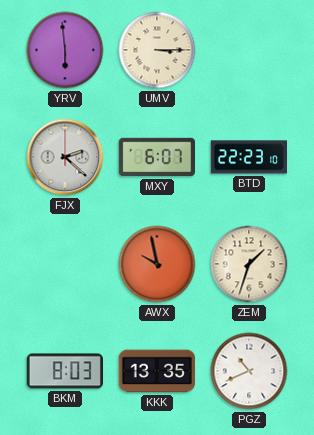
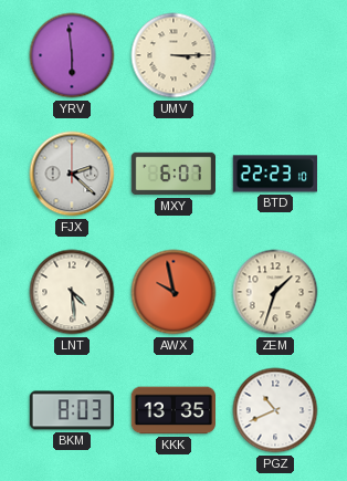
LNT: none -> 4:29
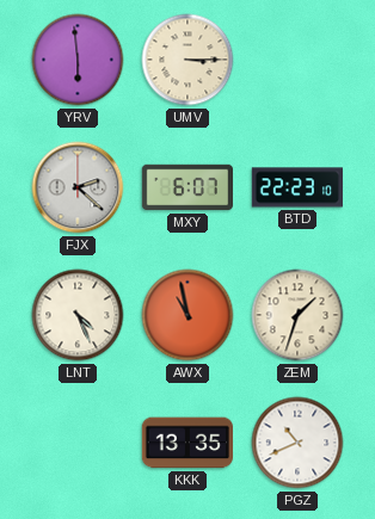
LNT: 4:29 -> 4:26
AWX: 9:58 -> 10:58
BKM: 8:03 -> none
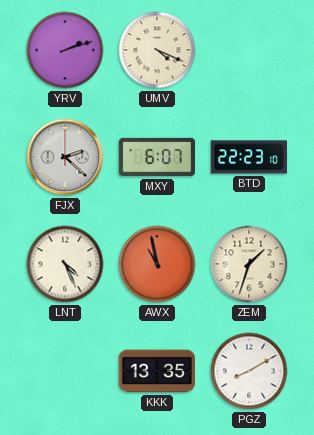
YRV: 5:59 -> 2:12
UMV: 3:15 -> 4:19
PGZ: 10:41 -> 8:10
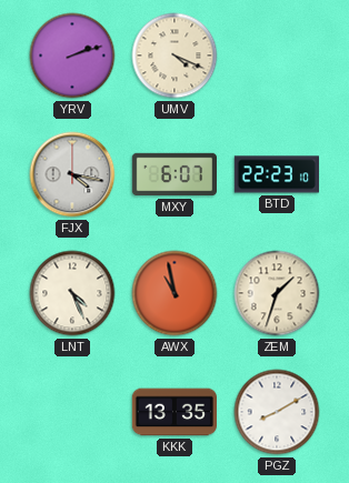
FJX: 2:22 -> 4:17
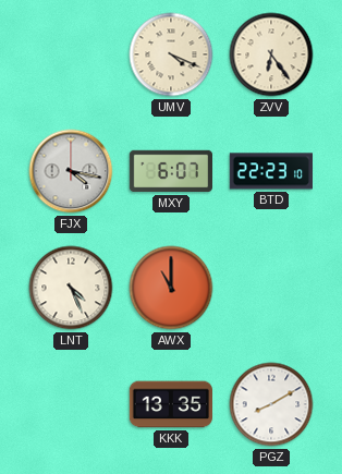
YRV: 2:12 -> none
ZVV: none -> 6:24
AWX: 10:58 -> 11:00
ZEM: 1:33 -> none
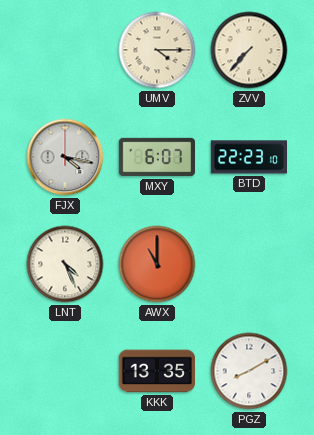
UMV: 4:19 -> 4:15
ZVV: 6:24 -> 7:37
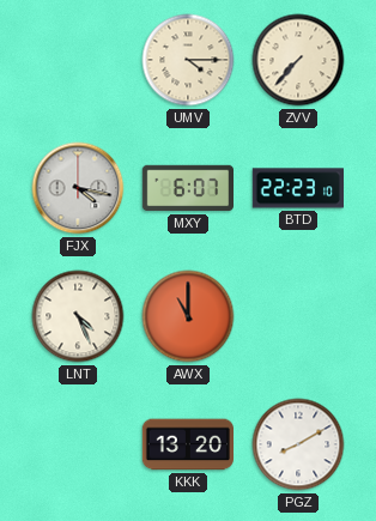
KKK: 13:35 -> 13:20
